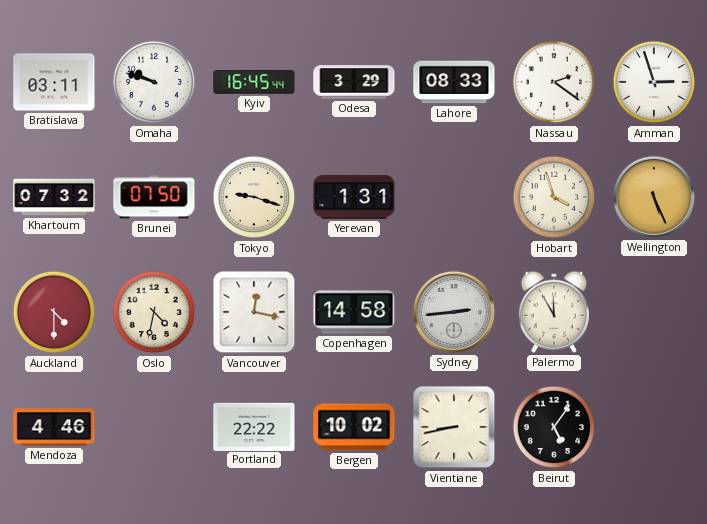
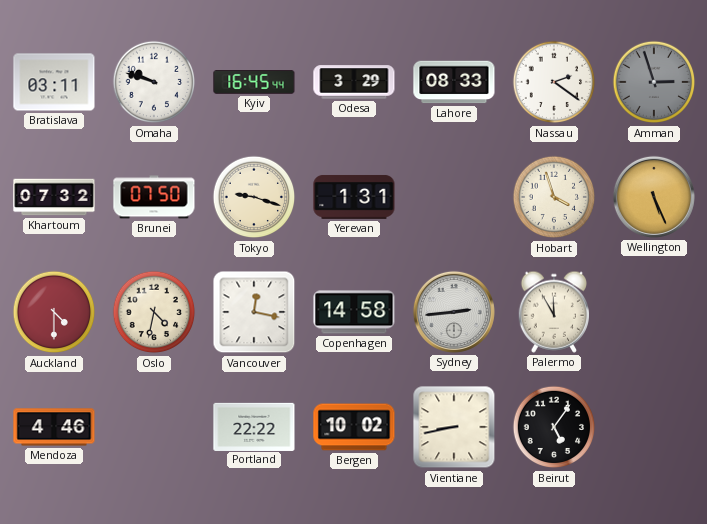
Amman dial: white -> grey
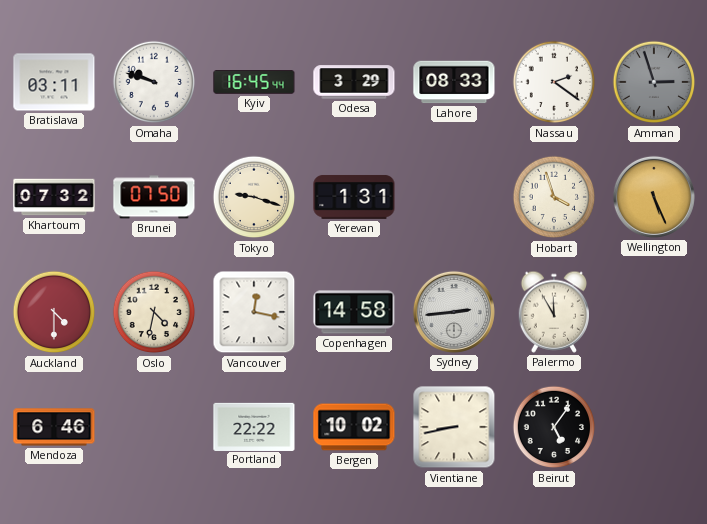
Mendoza: 4:46 -> 6:46
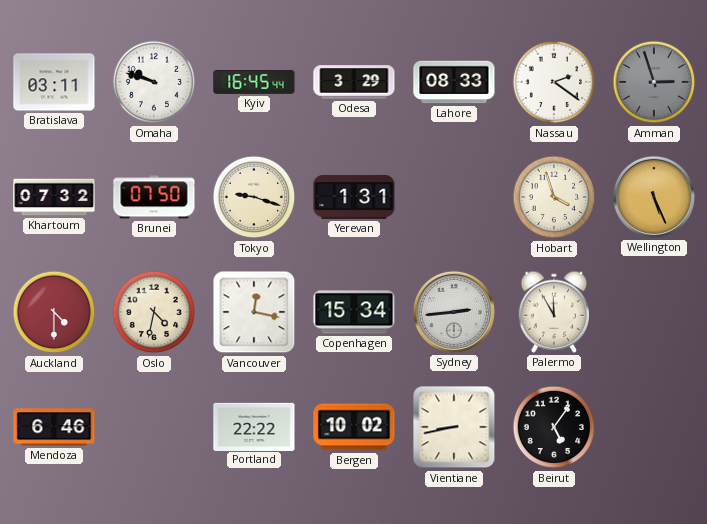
Copenhagen: 14:58 -> 15:34
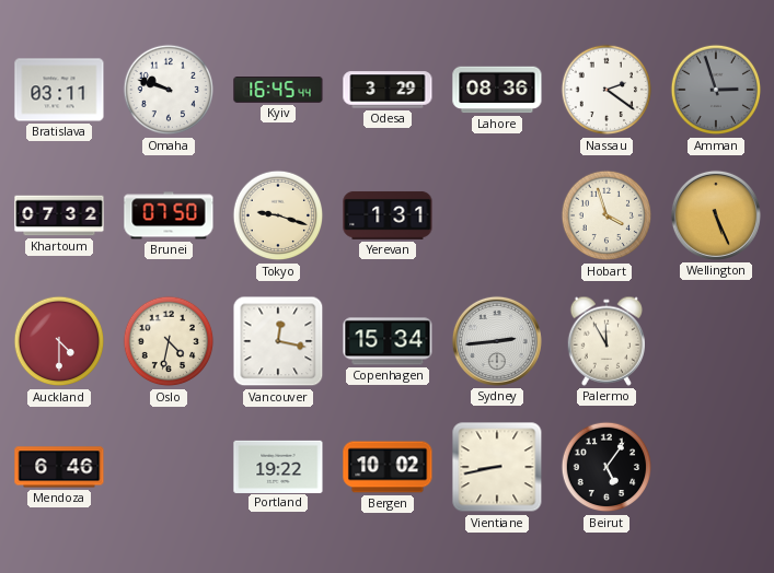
Lahore: 08:33 -> 08:36
Portland: 22:22 -> 19:22
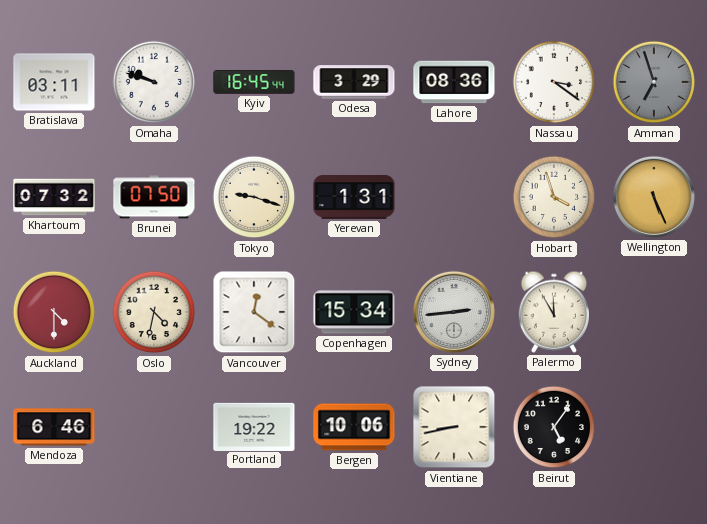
Nassau: 2:21 -> 3:21
Amman: 2:57 -> 6:57
Vancouver: 12:17 -> 12:21
Bergen: 10:02 -> 10:06
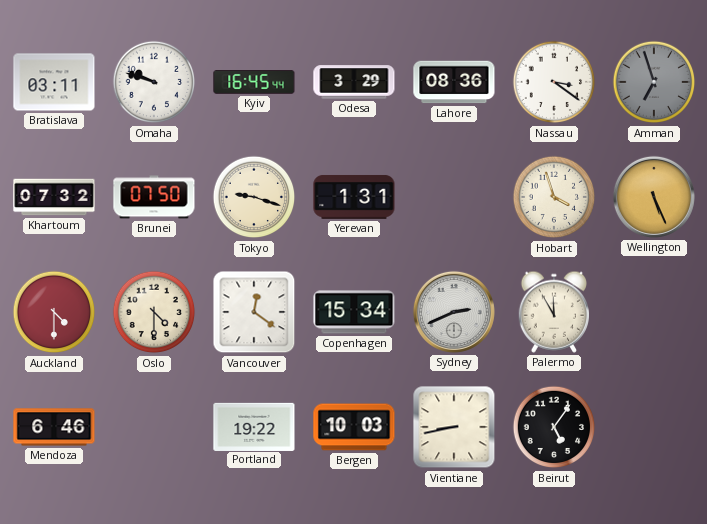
Oslo: 4:32 -> 4:30
Sydney: 2:44 -> 2:41
Bergen: 10:06 -> 10:03
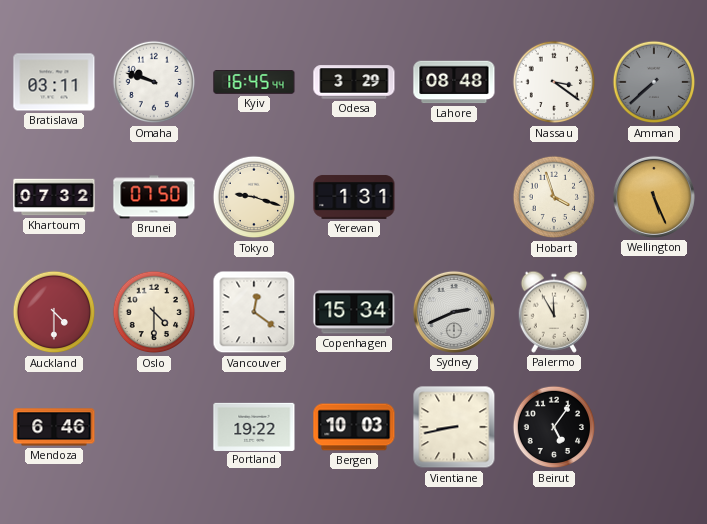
Lahore: 08:36 -> 08:48
Amman: 6:57 -> 7:38
